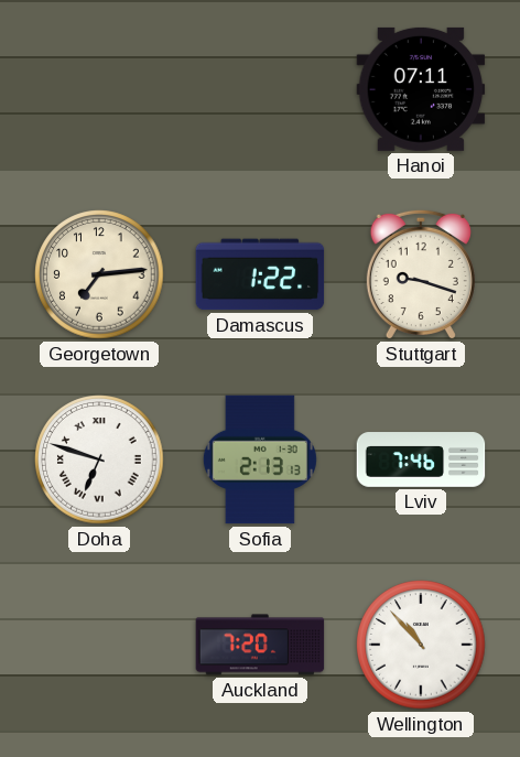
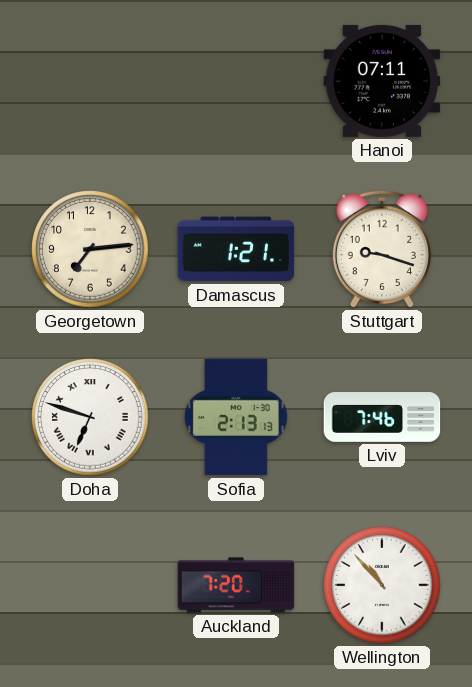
Damascus: 1:22 -> 1:21
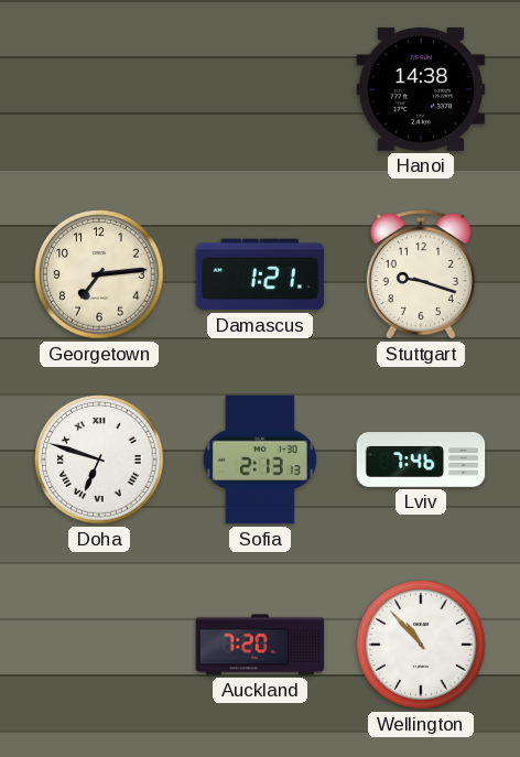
Hanoi: 07:11 -> 14:38
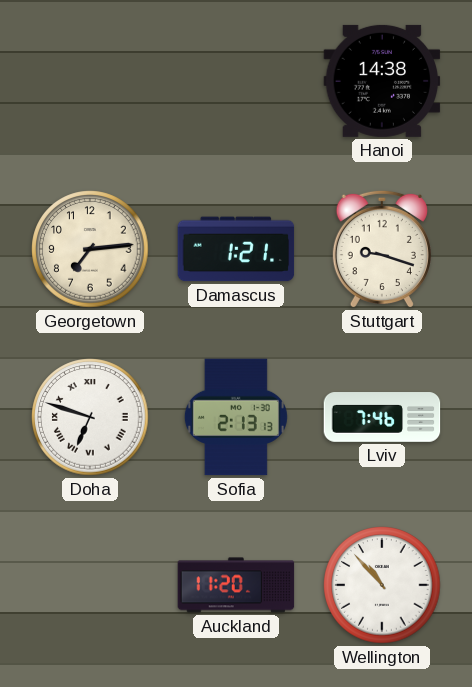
Auckland: 7:20 -> 11:20
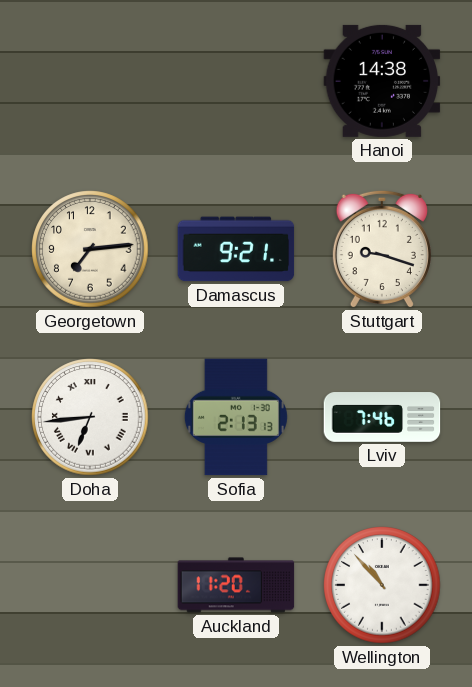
Damascus: 1:21 -> 9:21
Doha: 6:48 -> 6:44
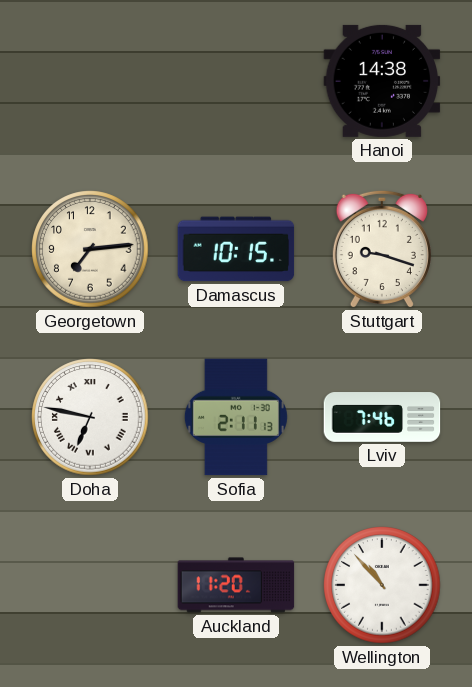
Damascus: 9:21 -> 10:15
Doha: 6:44 -> 6:47
Sofia: 2:13 -> 2:11
